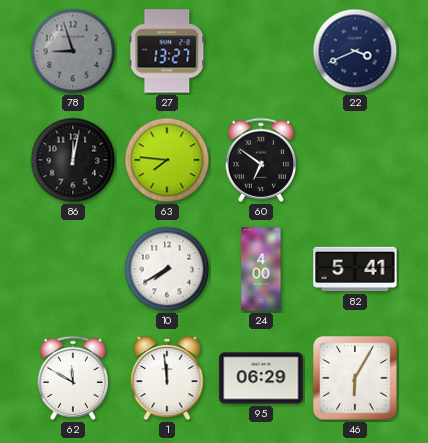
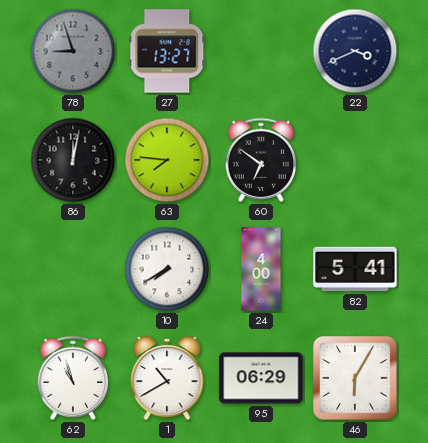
62: 11:50 -> 10:57
1: 11:59 -> 10:40
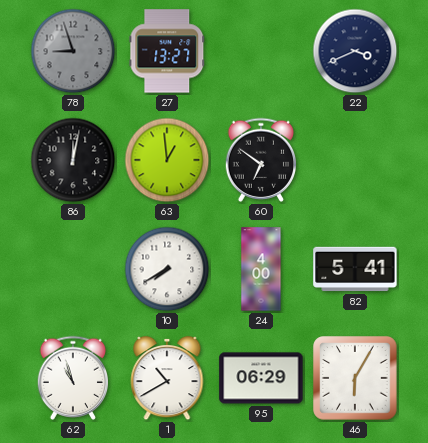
63: 7:46 -> 12:59
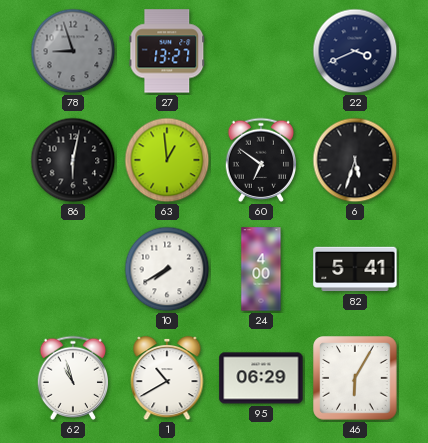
86: 12:02 -> 6:02
6: none -> 5:33
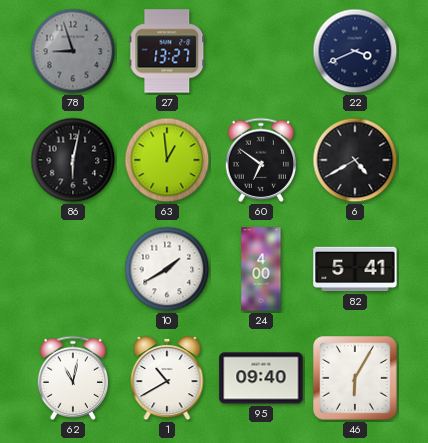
6: 5:33 -> 4:40
10: 7:40 -> 1:40
62: 10:57 -> 11:02
95: 06:29 -> 09:40
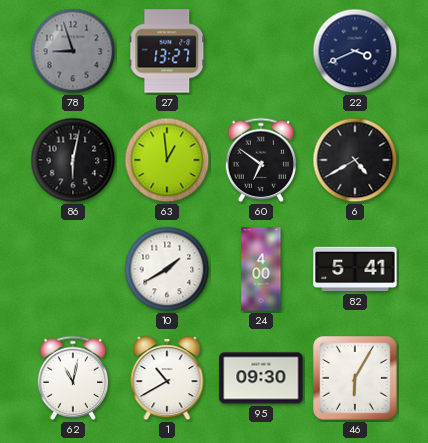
95: 09:40 -> 09:30
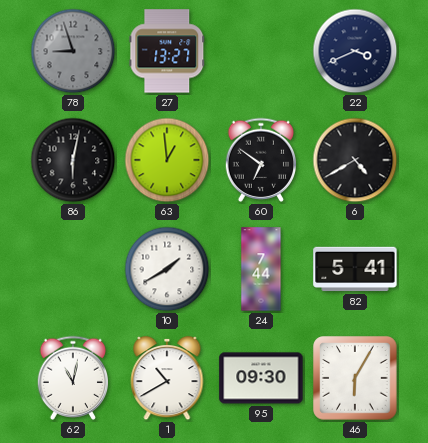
24: 4:00 -> 7:44
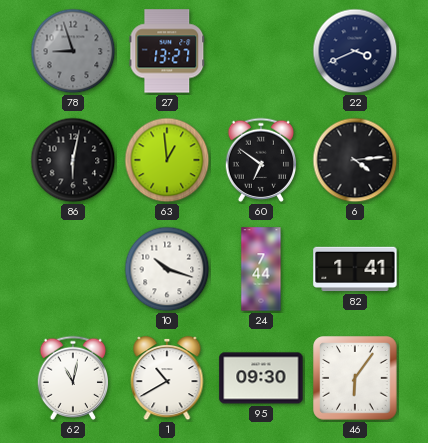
6: 4:40 -> 4:14
10: 1:40 -> 10:18
82: 5:41 -> 1:41
46: 6:05 -> 6:06
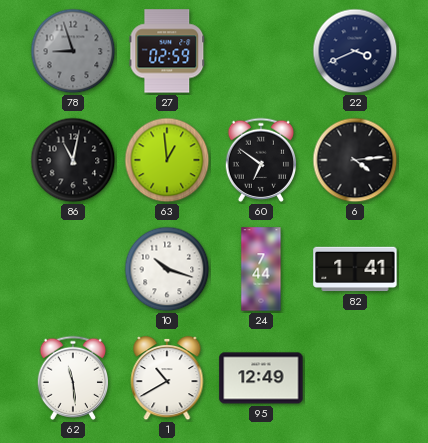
27: 13:27 -> 02:59
86: 6:02 -> 11:02
62: 11:02 -> 11:29
95: 09:30 -> 12:49
46: 6:06 -> none
